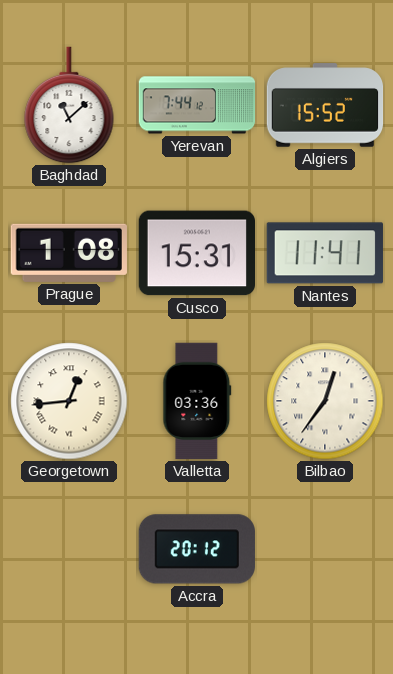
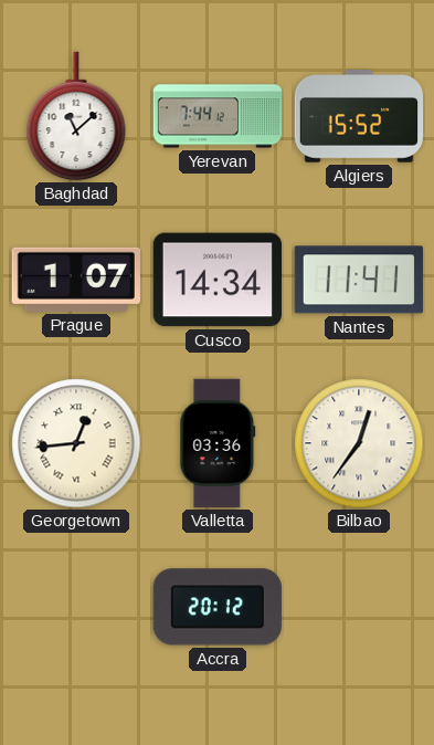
Prague: 1:08 -> 1:07
Cusco: 15:31 -> 14:34
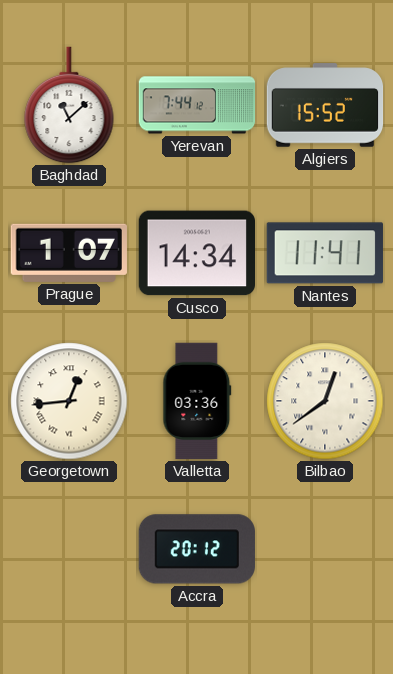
Bilbao: 12:36 -> 12:39
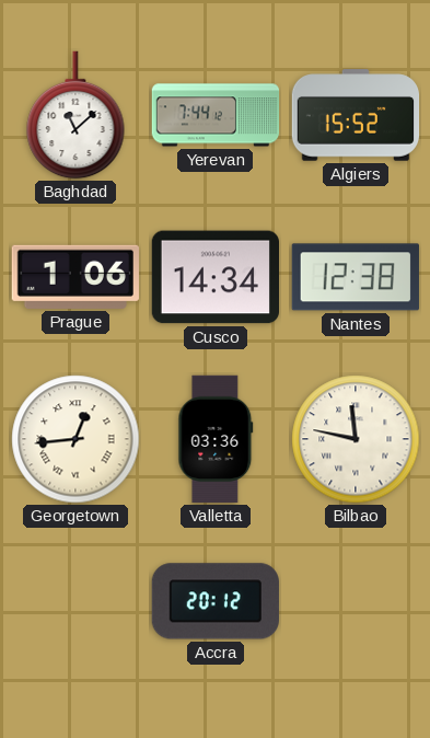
Prague: 1:07 -> 1:06
Nantes: 11:41 -> 12:38
Bilbao: 12:39 -> 11:47
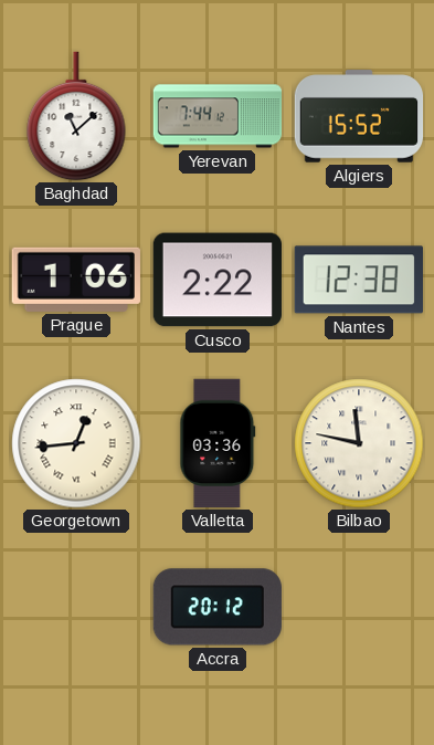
Cusco: 14:34 -> 2:22
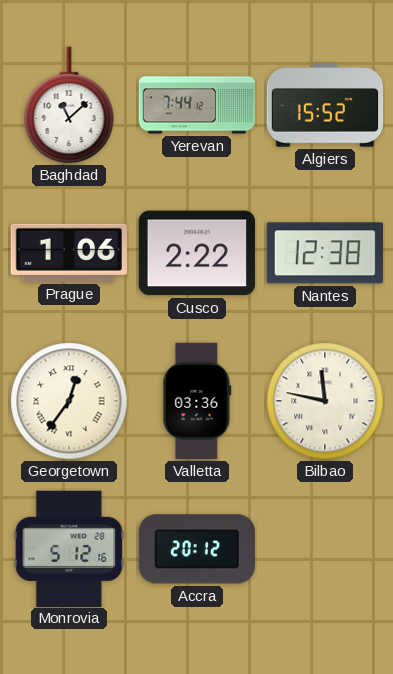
Georgetown: 12:44 -> 12:36
Monrovia: none -> 5:12
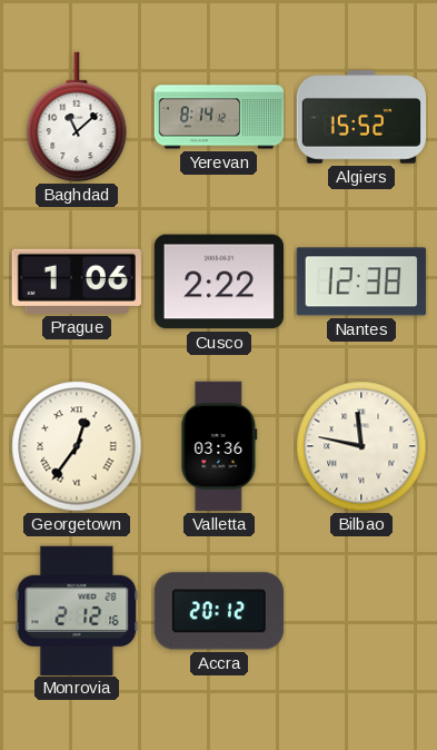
Yerevan: 7:44 -> 8:14
Monrovia: 5:12 -> 2:12
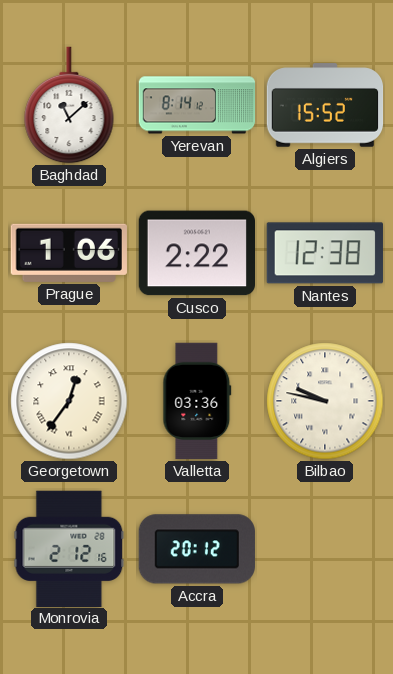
Bilbao: 11:47 -> 9:47
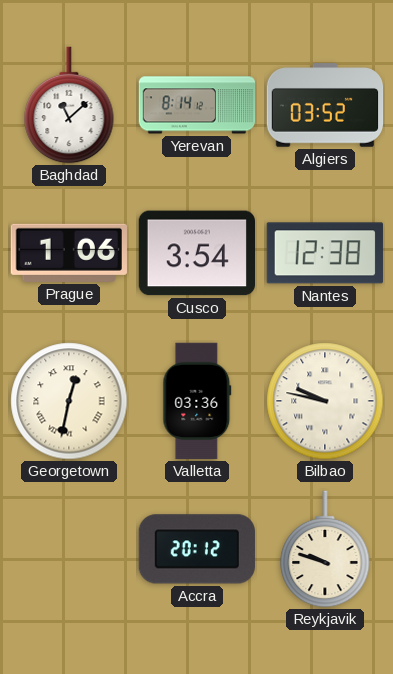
Algiers: 15:52 -> 03:52
Cusco: 2:22 -> 3:54
Georgetown: 12:36 -> 12:32
Monrovia: 2:12 -> none
Reykjavik: none -> 9:48
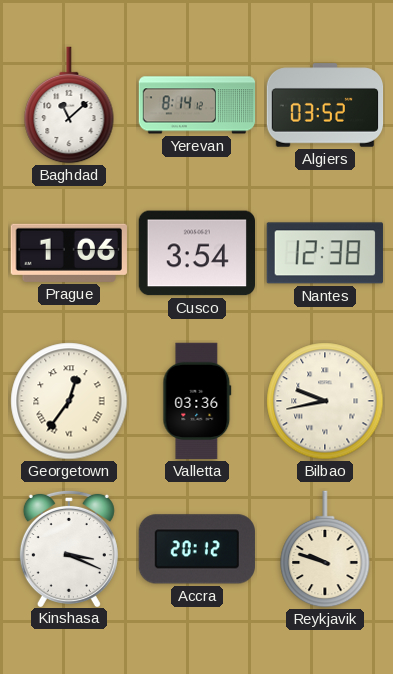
Georgetown: 12:32 -> 12:36
Bilbao: 9:47 -> 9:43
Kinshasa: none -> 3:19
